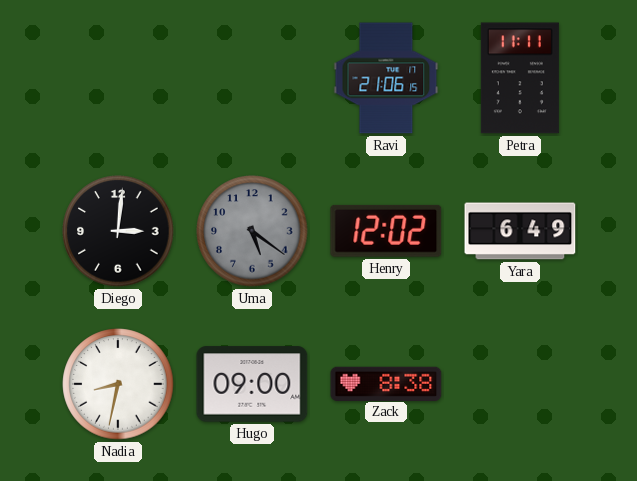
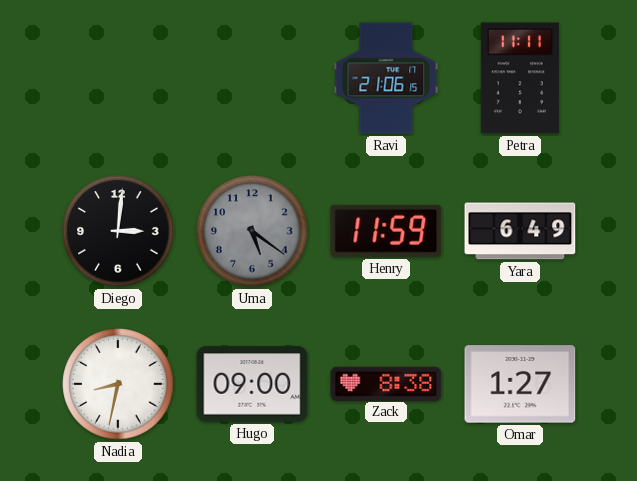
Henry: 12:02 -> 11:59
Omar: none -> 1:27
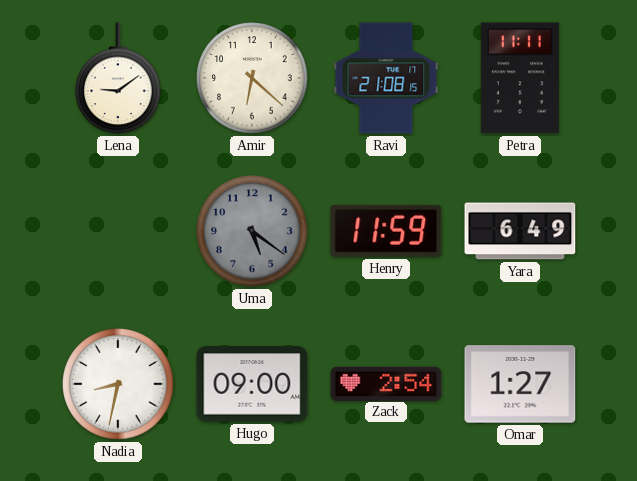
Lena: none -> 9:09
Amir: none -> 6:22
Ravi: 21:06 -> 21:08
Diego: 3:01 -> none
Zack: 8:38 -> 2:54
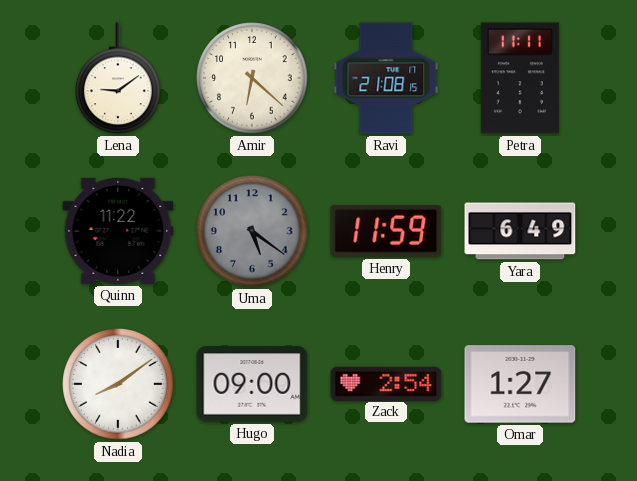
Quinn: none -> 11:22
Nadia: 8:32 -> 8:09
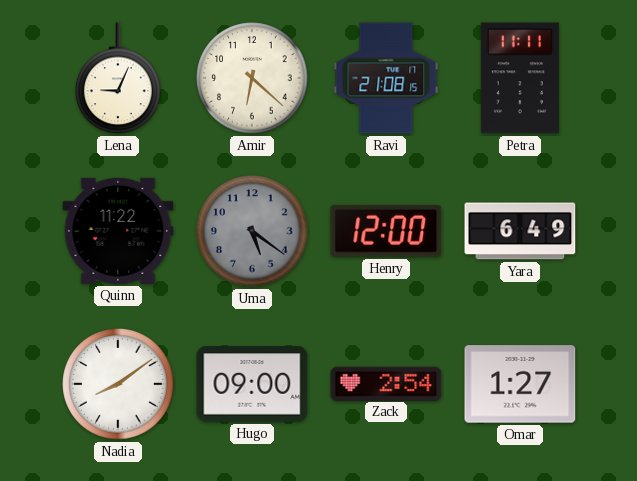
Lena: 9:09 -> 9:04
Henry: 11:59 -> 12:00
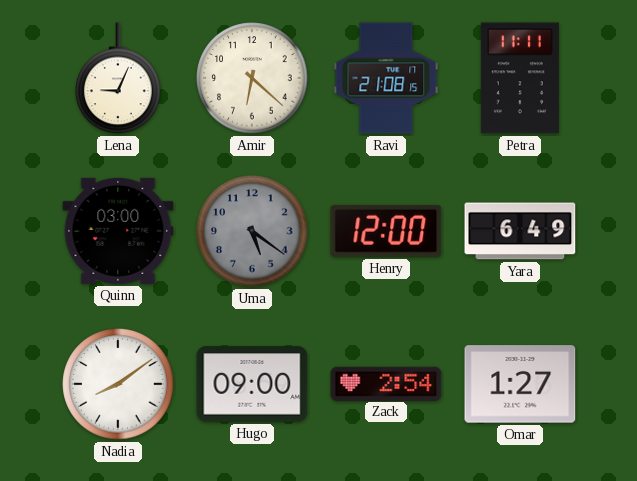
Quinn: 11:22 -> 03:00
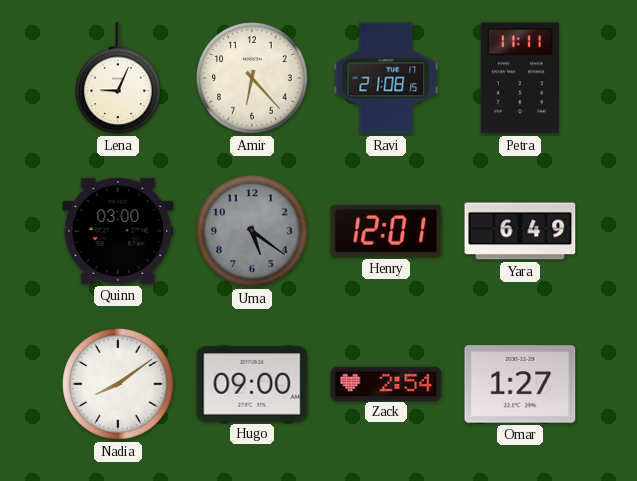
Amir: 6:22 -> 6:23
Henry: 12:00 -> 12:01
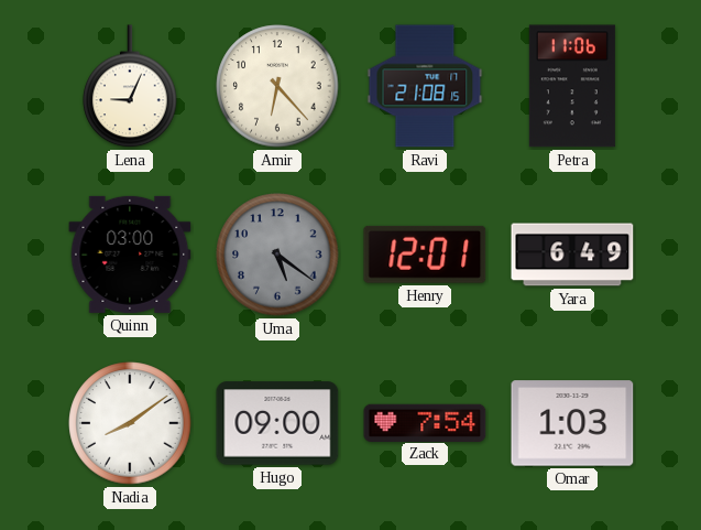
Petra: 11:11 -> 11:06
Zack: 2:54 -> 7:54
Omar: 1:27 -> 1:03
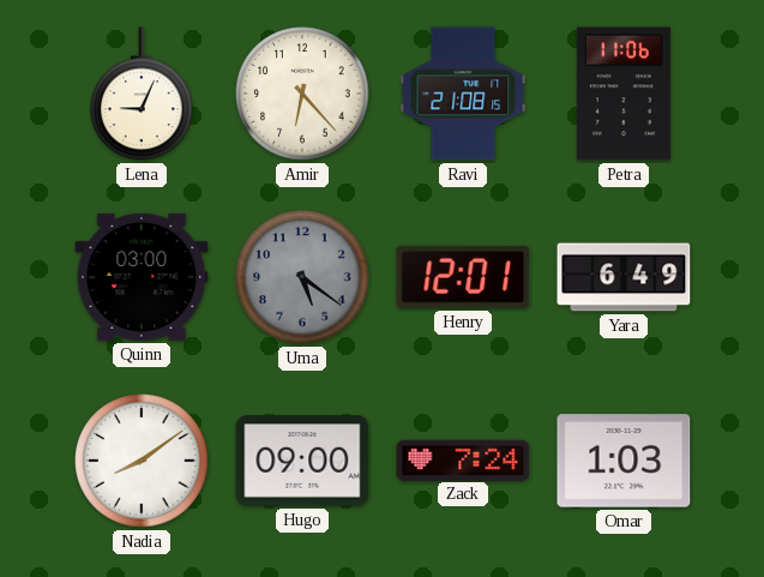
Zack: 7:54 -> 7:24
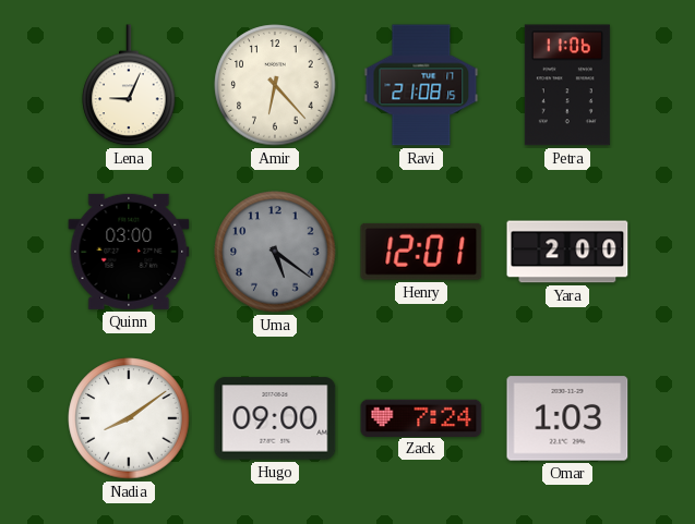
Yara: 6:49 -> 2:00
